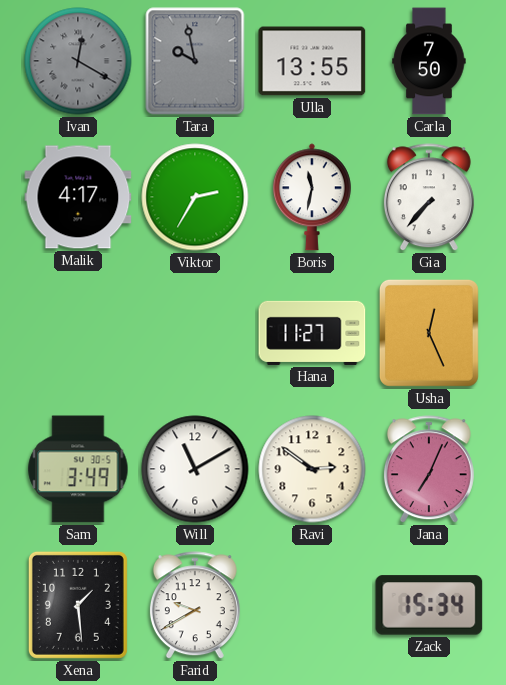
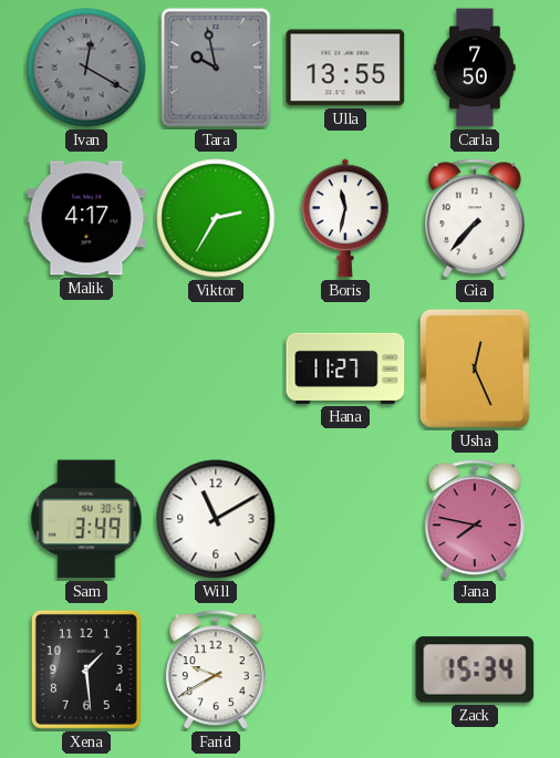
Ravi: 2:51 -> none
Jana: 7:04 -> 7:47
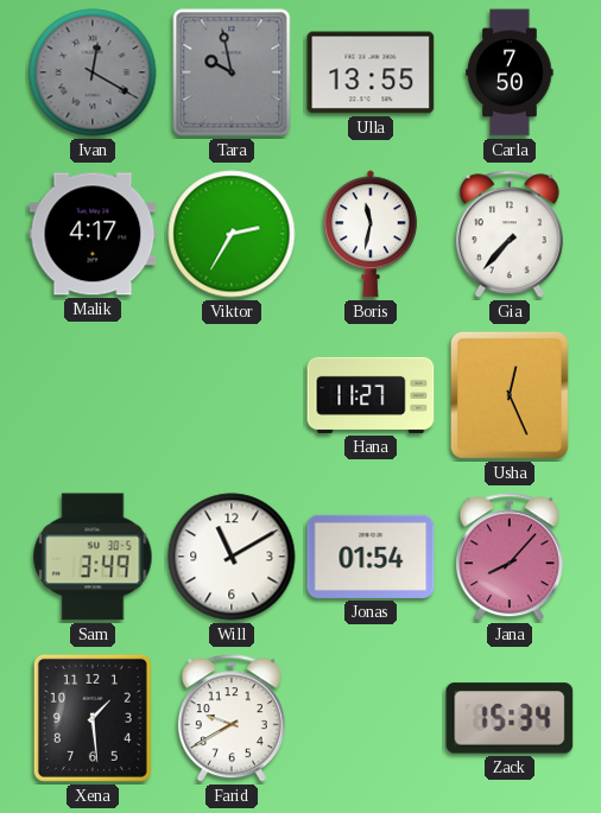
Jonas: none -> 01:54
Jana: 7:47 -> 8:07
